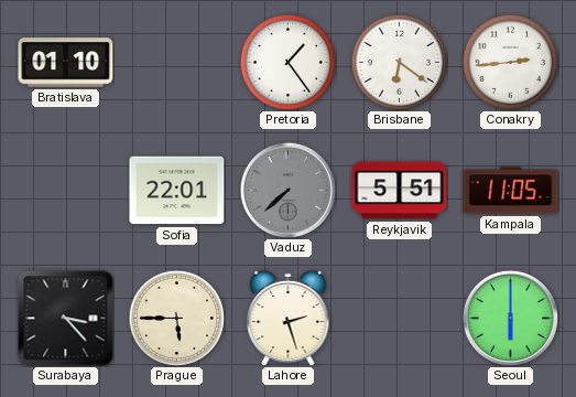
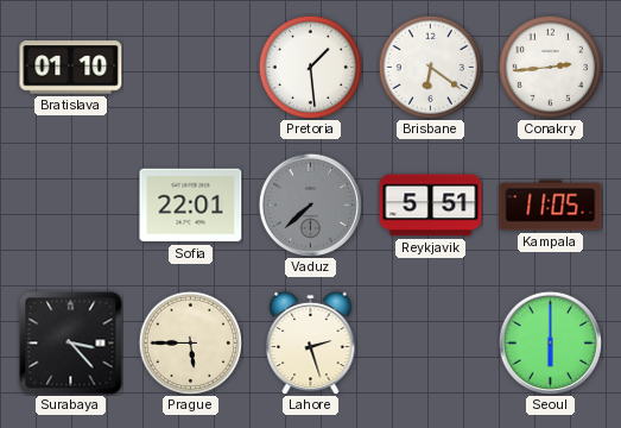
Pretoria: 1:24 -> 1:29
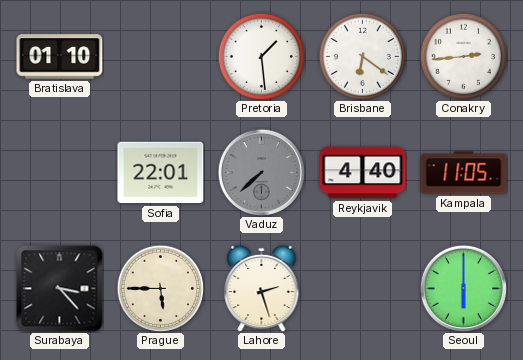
Reykjavik: 5:51 -> 4:40
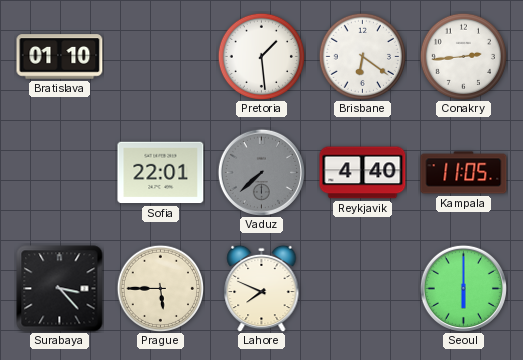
Lahore: 2:27 -> 7:49
